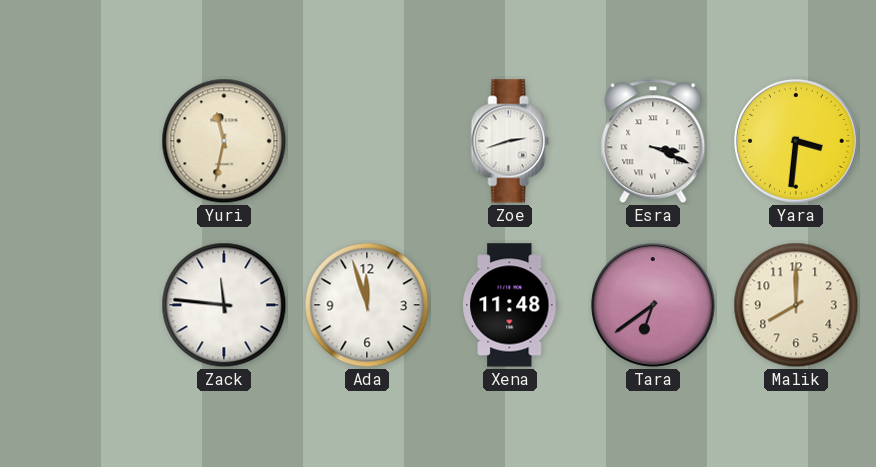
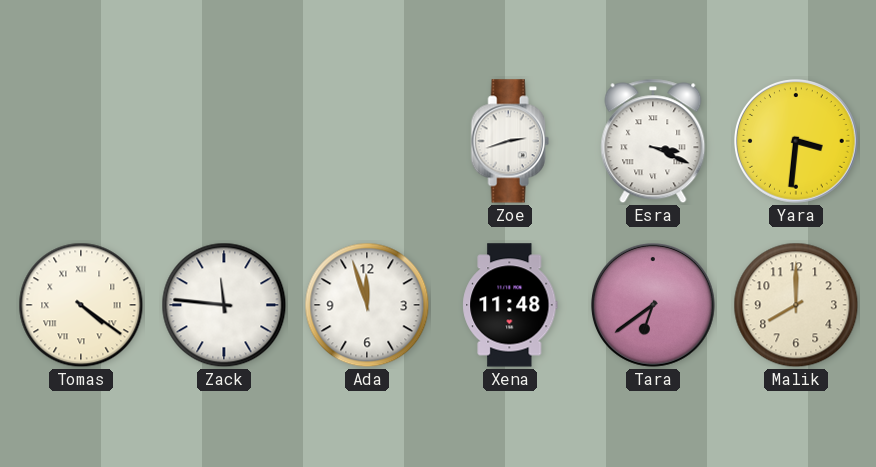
Yuri: 11:32 -> none
Tomas: none -> 4:21
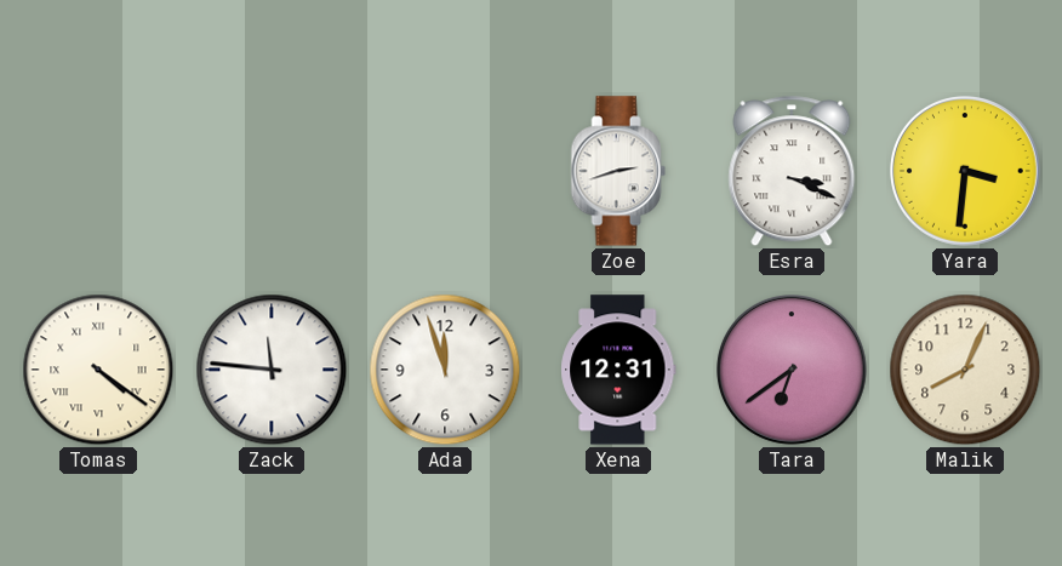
Xena: 11:48 -> 12:31
Malik: 8:00 -> 8:04
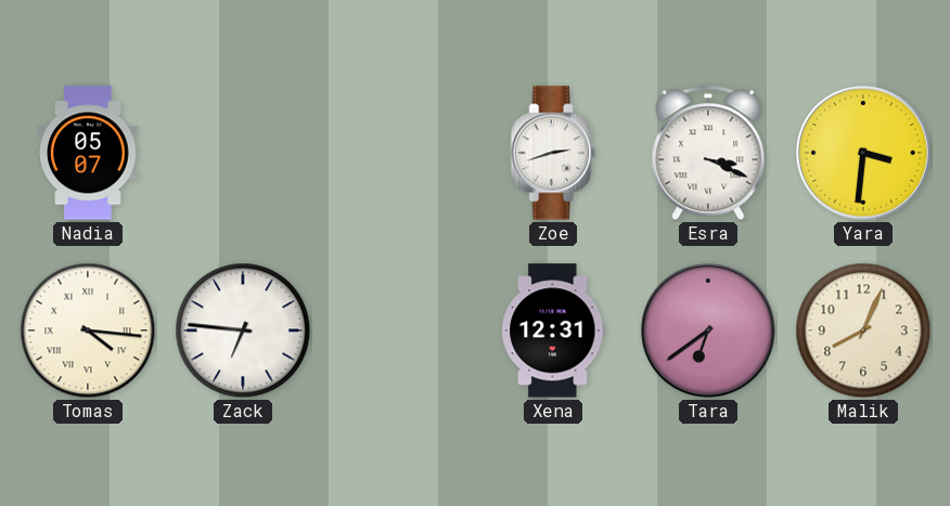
Nadia: none -> 05:07
Tomas: 4:21 -> 4:16
Zack: 11:46 -> 6:46
Ada: 11:57 -> none
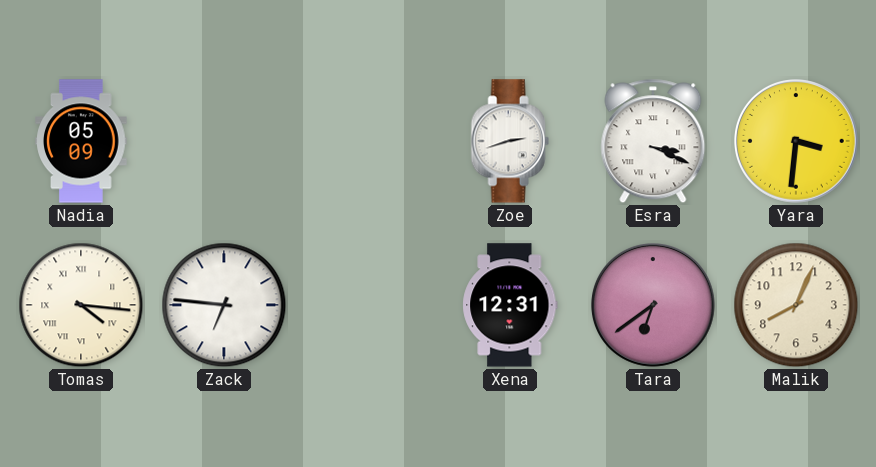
Nadia: 05:07 -> 05:09
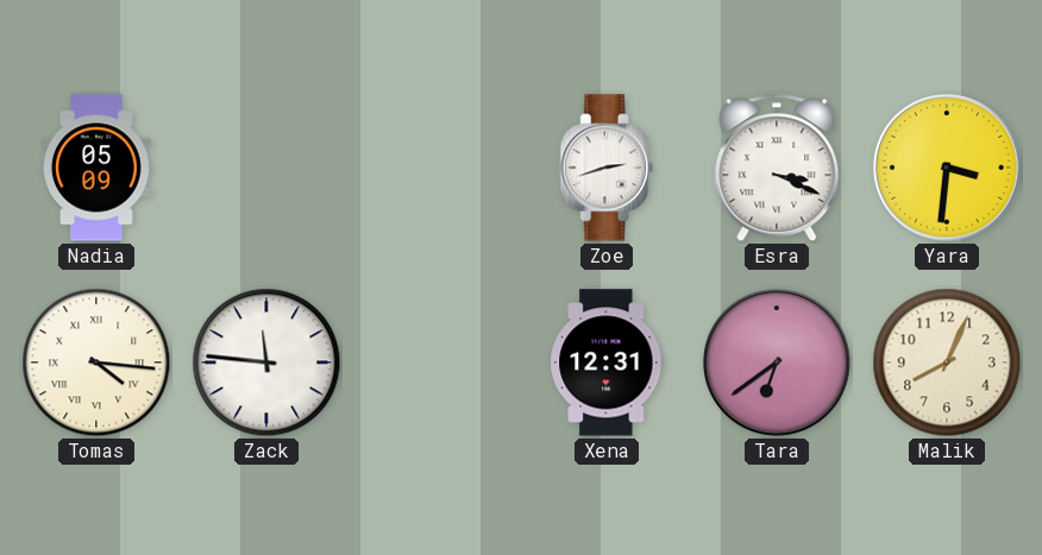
Zack: 6:46 -> 11:46
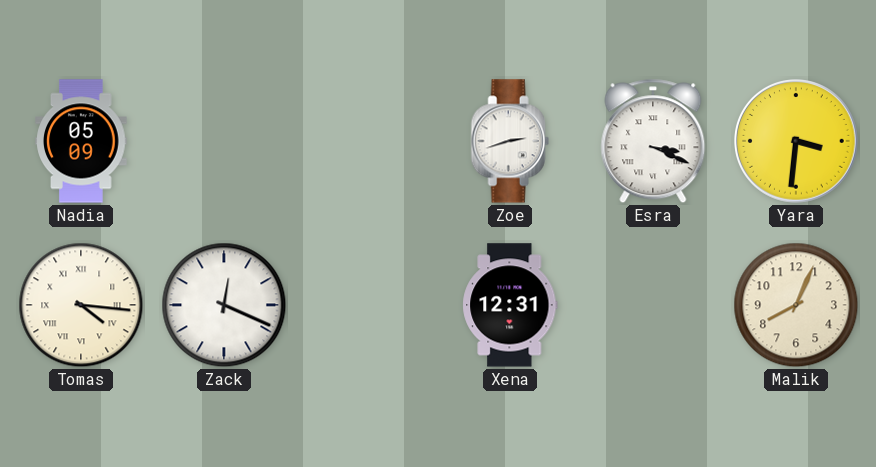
Zack: 11:46 -> 12:19
Tara: 6:39 -> none
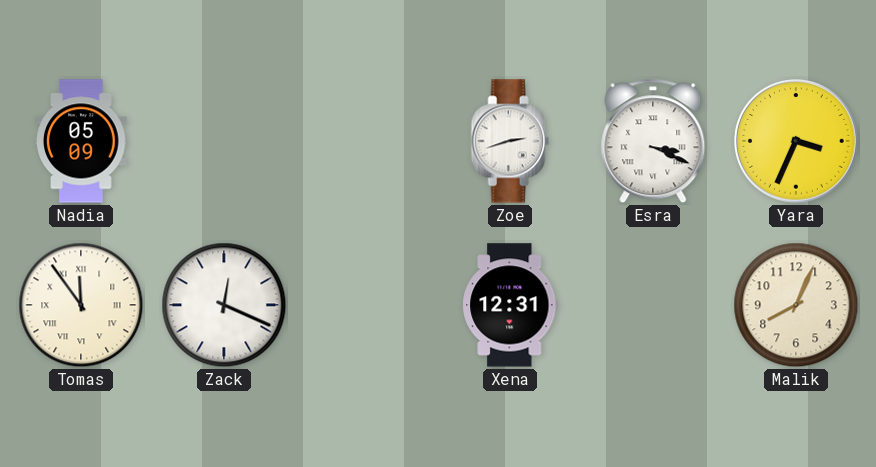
Yara: 3:31 -> 3:34
Tomas: 4:16 -> 11:54
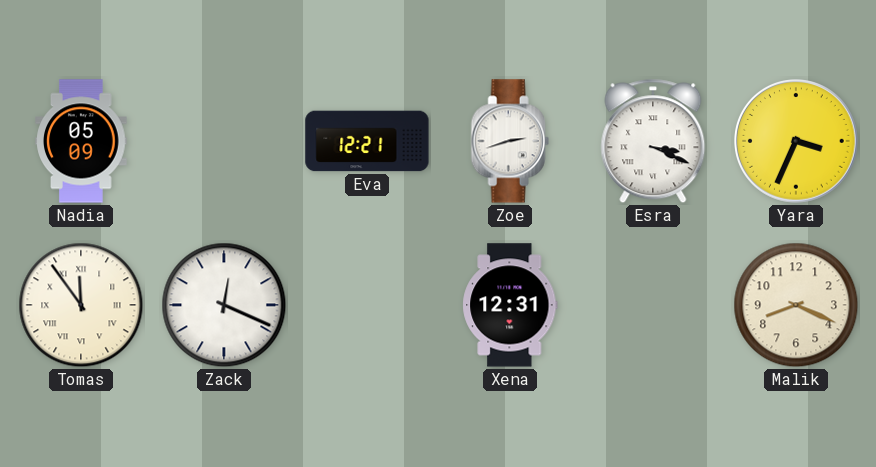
Eva: none -> 12:21
Malik: 8:04 -> 8:19
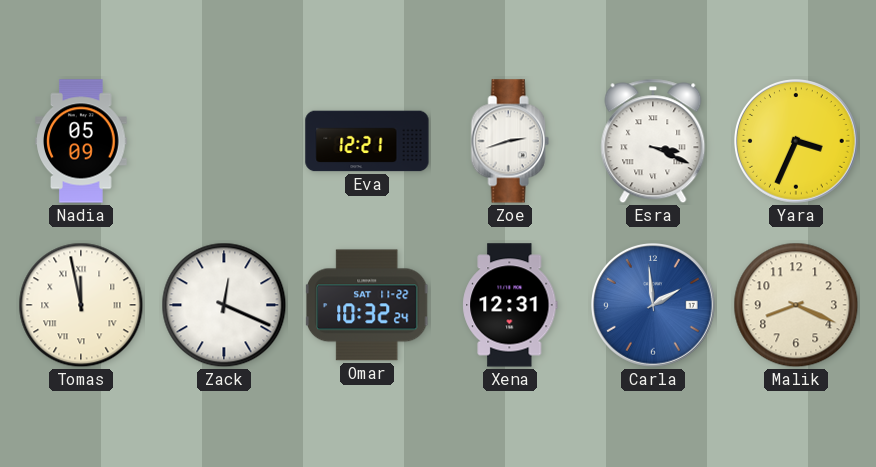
Tomas: 11:54 -> 11:58
Omar: none -> 10:32
Carla: none -> 1:59
